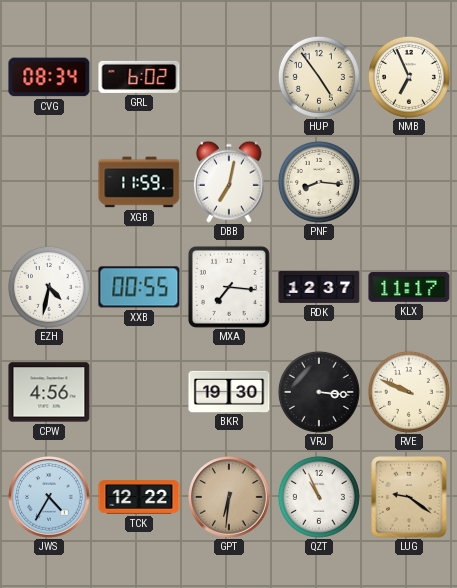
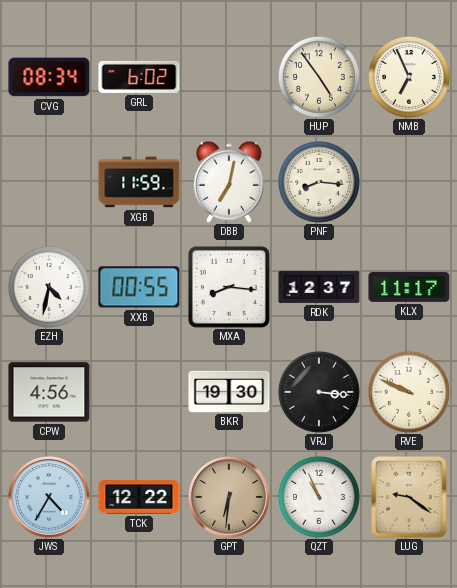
MXA: 7:16 -> 8:16
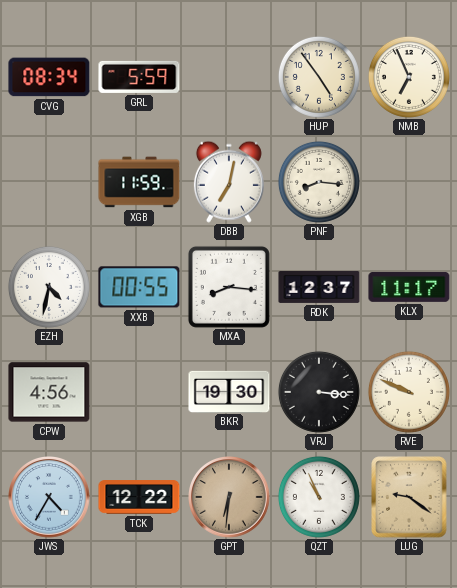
GRL: 6:02 -> 5:59
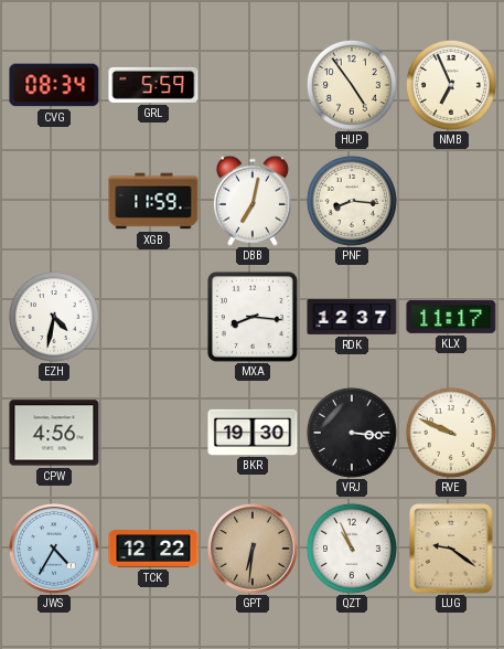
XXB: 00:55 -> none
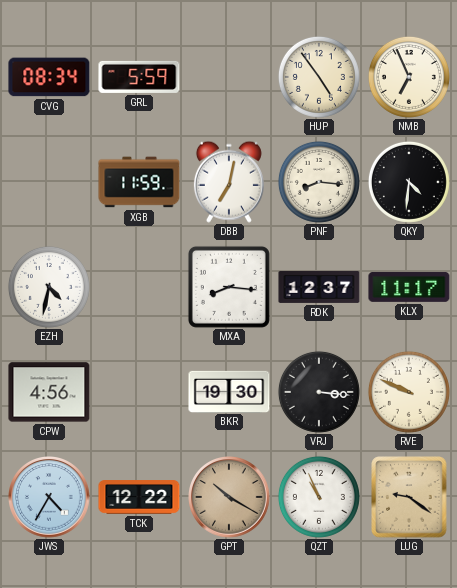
QKY: none -> 4:31
GPT: 6:31 -> 10:20
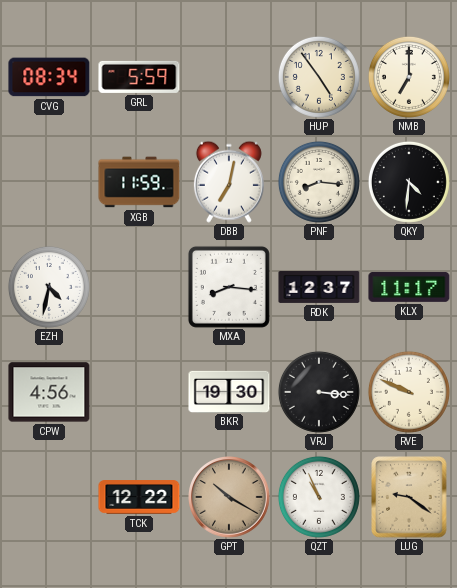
NMB: 6:56 -> 7:00
JWS: 4:35 -> none
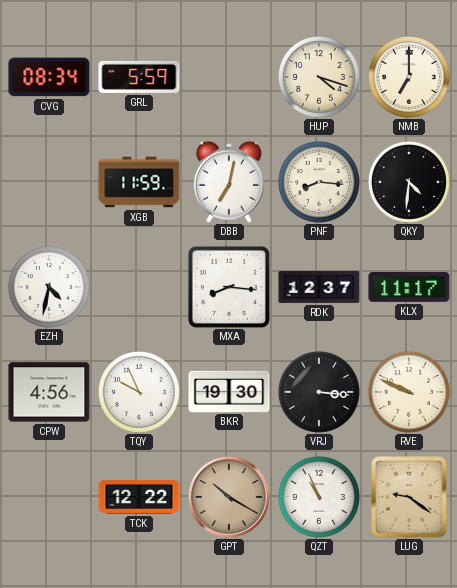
HUP: 4:54 -> 4:18
TQY: none -> 9:56
